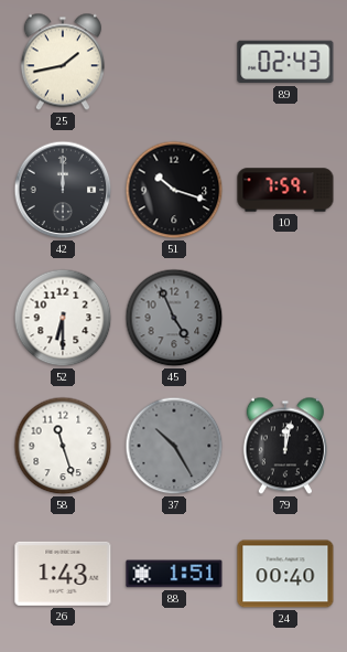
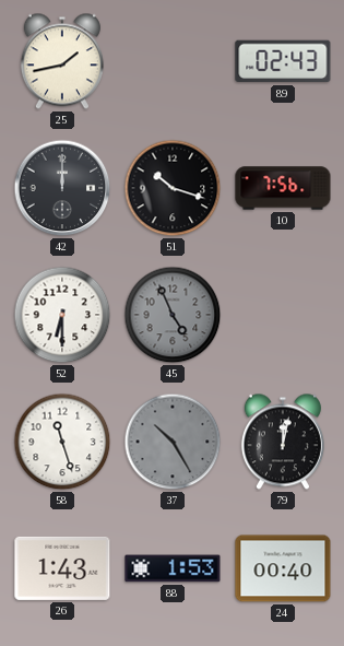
10: 7:59 -> 7:56
88: 1:51 -> 1:53
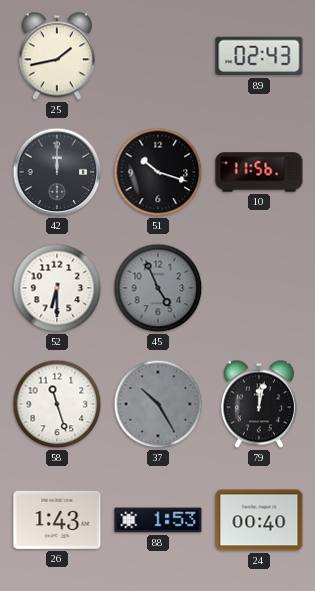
10: 7:56 -> 11:56
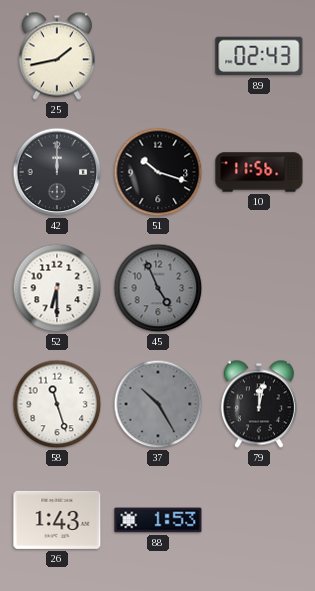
24: 00:40 -> none
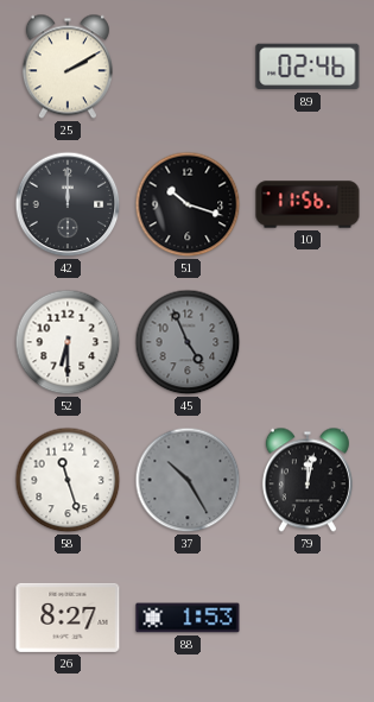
25: 1:43 -> 2:10
89: 02:43 -> 02:46
26: 1:43 -> 8:27
